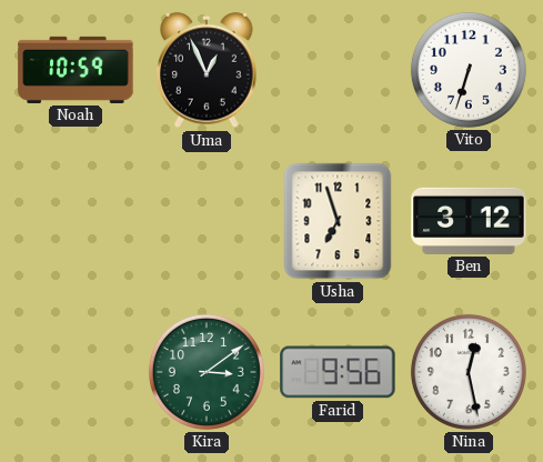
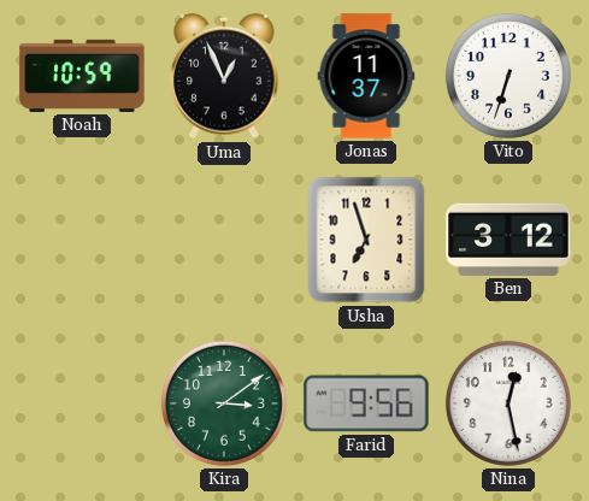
Jonas: none -> 11:37
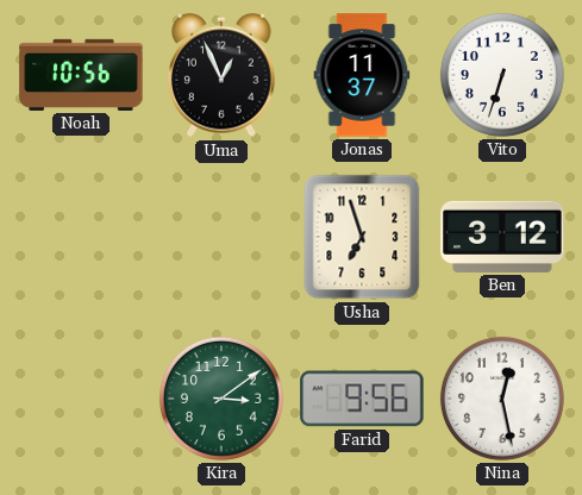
Noah: 10:59 -> 10:56
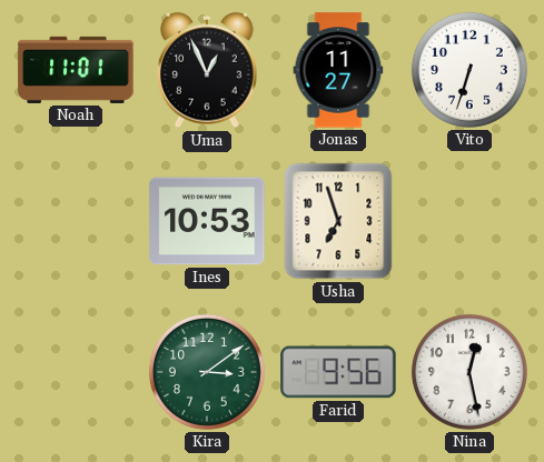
Noah: 10:56 -> 11:01
Jonas: 11:37 -> 11:27
Ines: none -> 10:53
Ben: 3:12 -> none
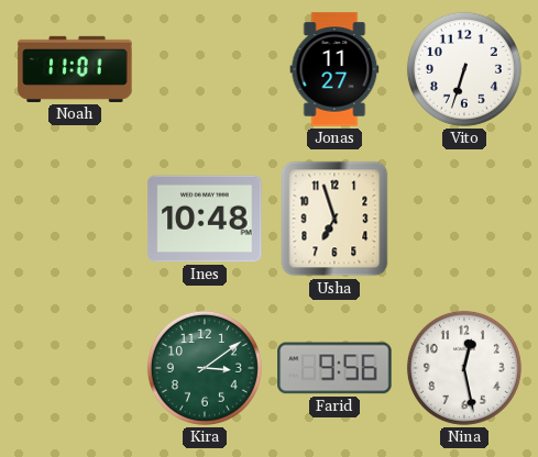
Uma: 12:56 -> none
Ines: 10:53 -> 10:48
